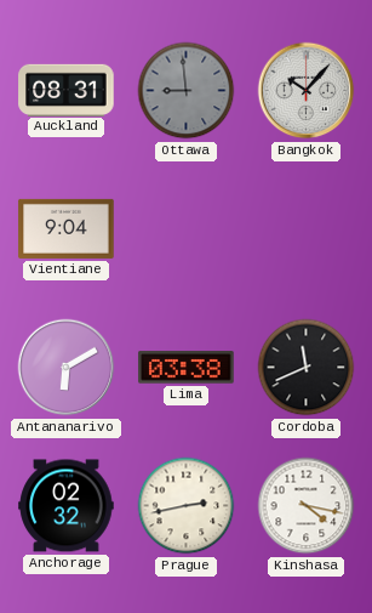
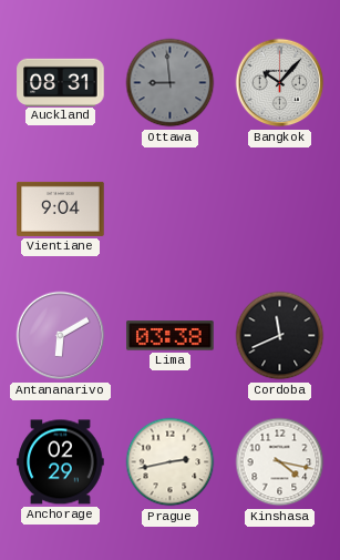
Anchorage: 02:32 -> 02:29
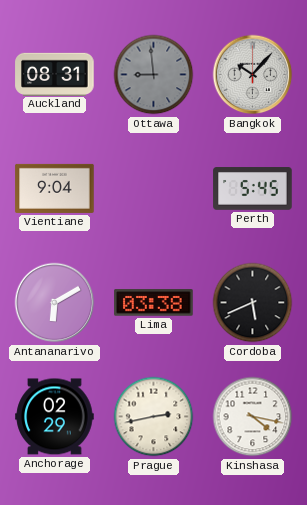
Perth: none -> 5:45
Cordoba: 11:41 -> 5:41
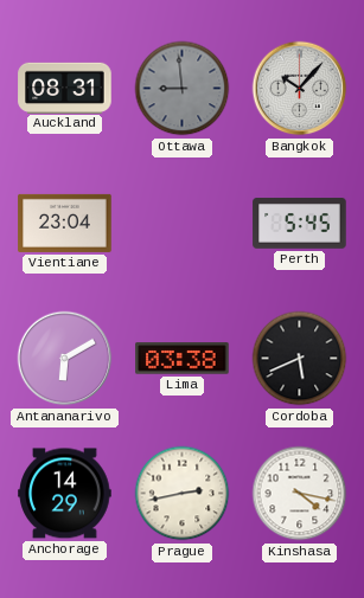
Vientiane: 9:04 -> 23:04
Anchorage: 02:29 -> 14:29
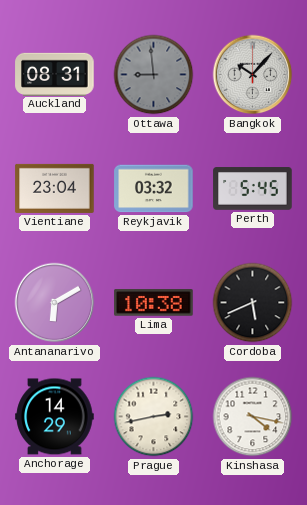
Reykjavik: none -> 03:32
Lima: 03:38 -> 10:38
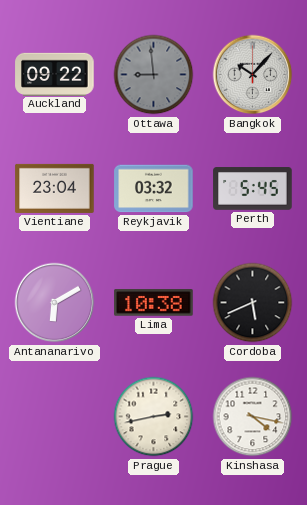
Auckland: 08:31 -> 09:22
Anchorage: 14:29 -> none
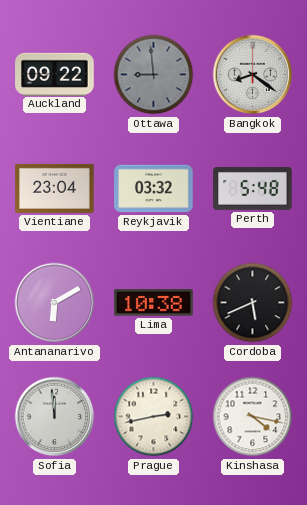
Bangkok: 10:07 -> 8:21
Perth: 5:45 -> 5:48
Sofia: none -> 11:59
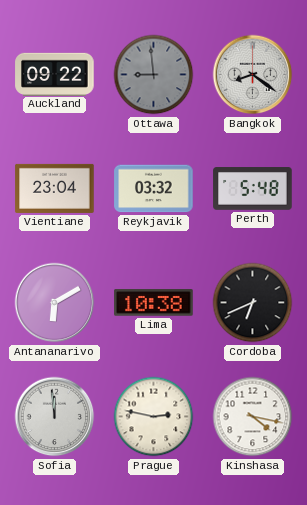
Cordoba: 5:41 -> 6:41
Prague: 2:43 -> 2:47
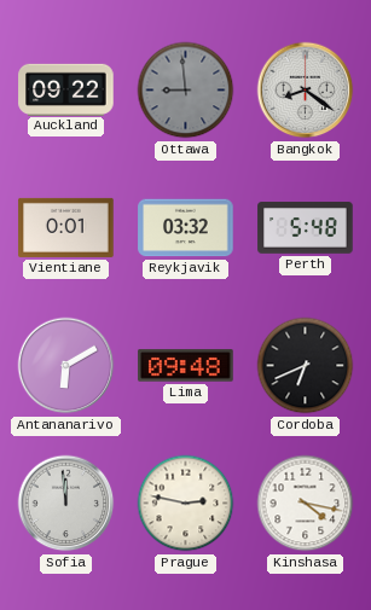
Vientiane: 23:04 -> 0:01
Lima: 10:38 -> 09:48
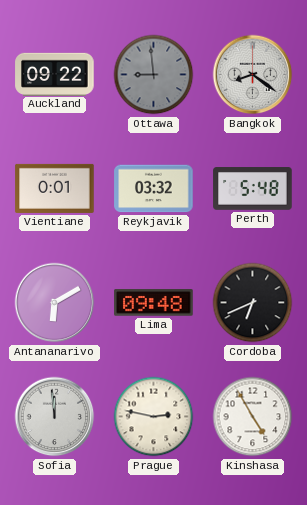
Kinshasa: 4:17 -> 4:55
